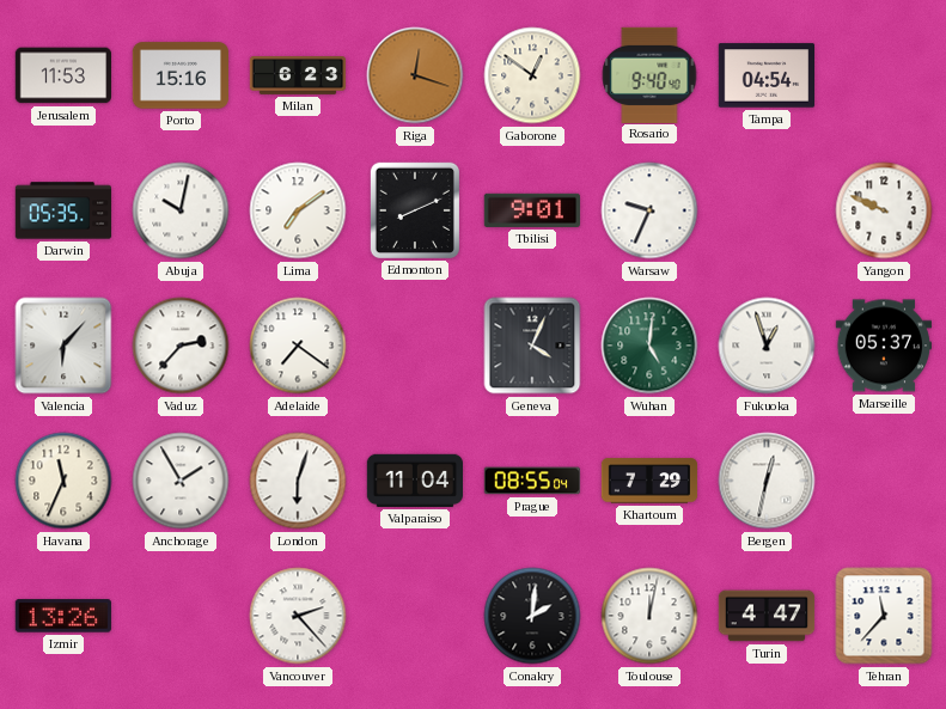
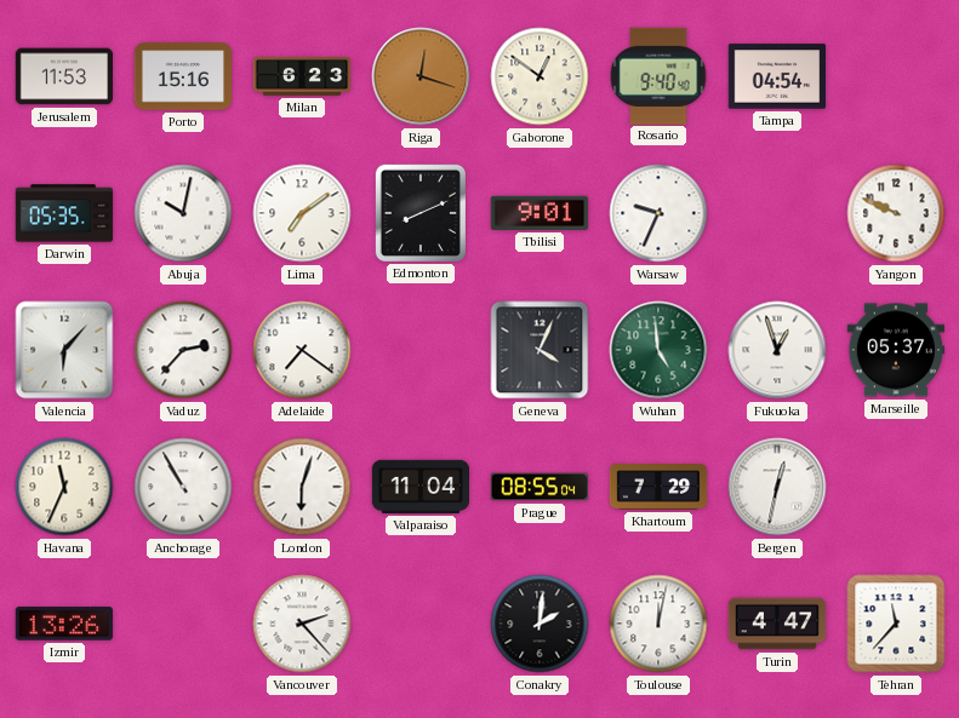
Wuhan: 5:01 -> 4:59
Anchorage: 1:55 -> 10:55
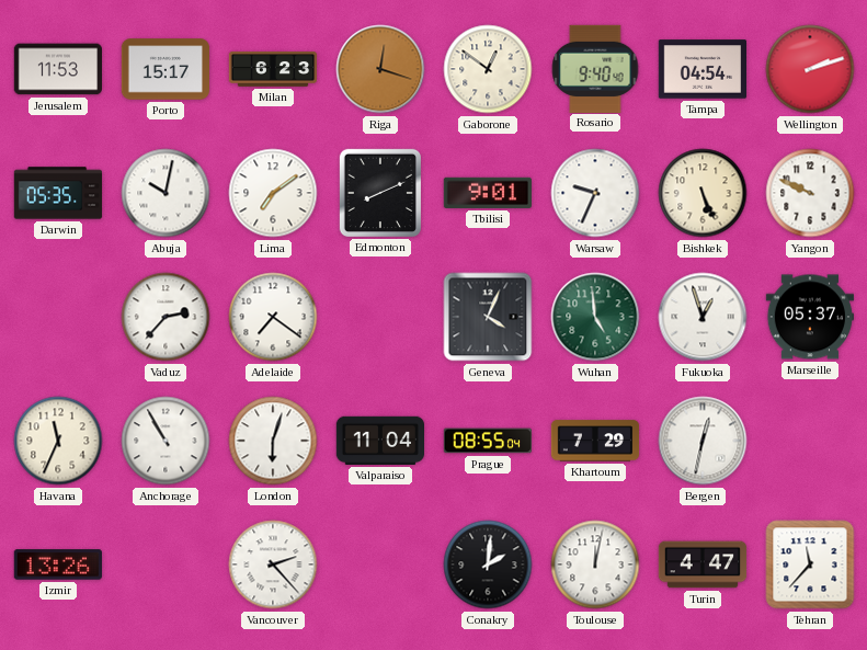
Porto: 15:16 -> 15:17
Wellington: none -> 2:12
Bishkek: none -> 5:26
Valencia: 6:07 -> none
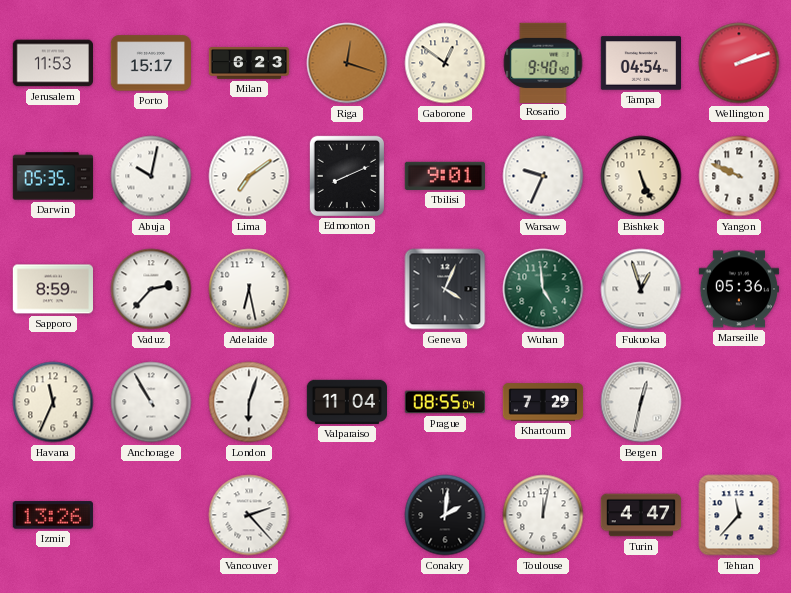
Sapporo: none -> 8:59
Adelaide: 7:21 -> 6:28
Marseille: 05:37 -> 05:36
